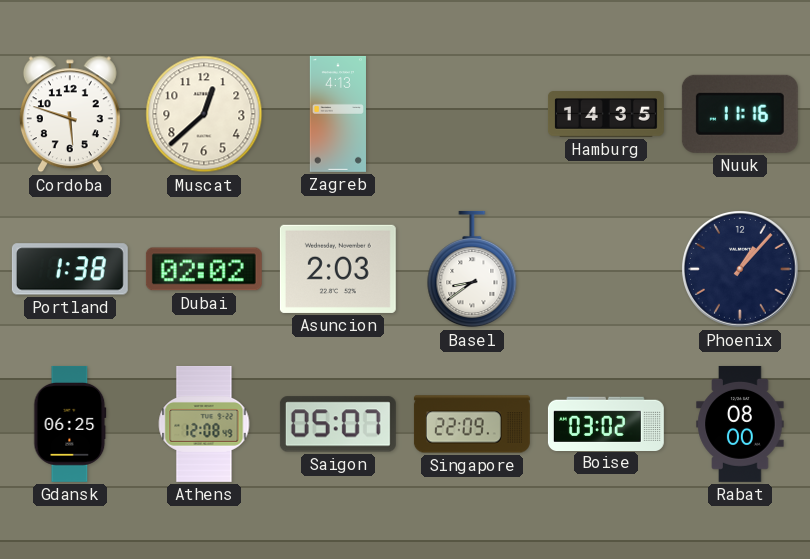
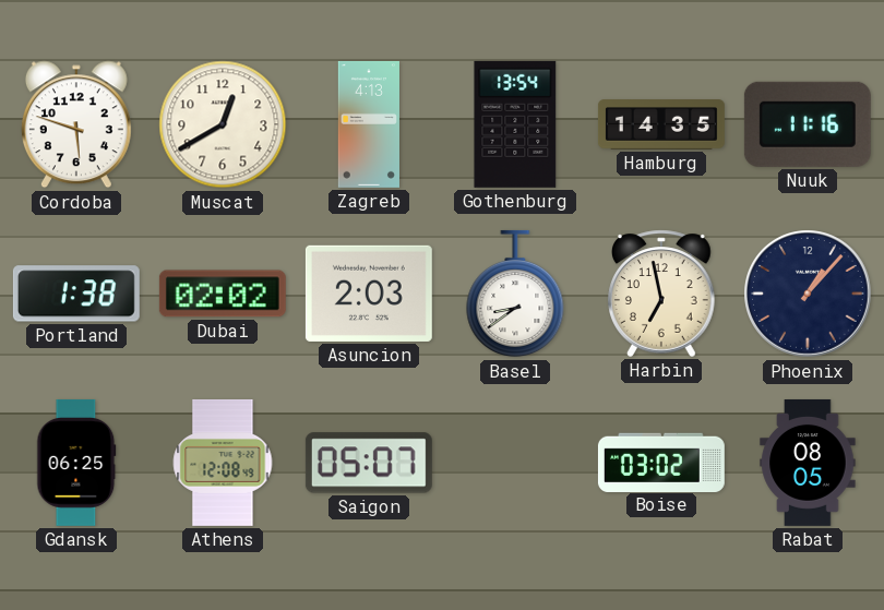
Muscat: 12:38 -> 12:40
Gothenburg: none -> 13:54
Harbin: none -> 6:58
Singapore: 22:09 -> none
Rabat: 08:00 -> 08:05
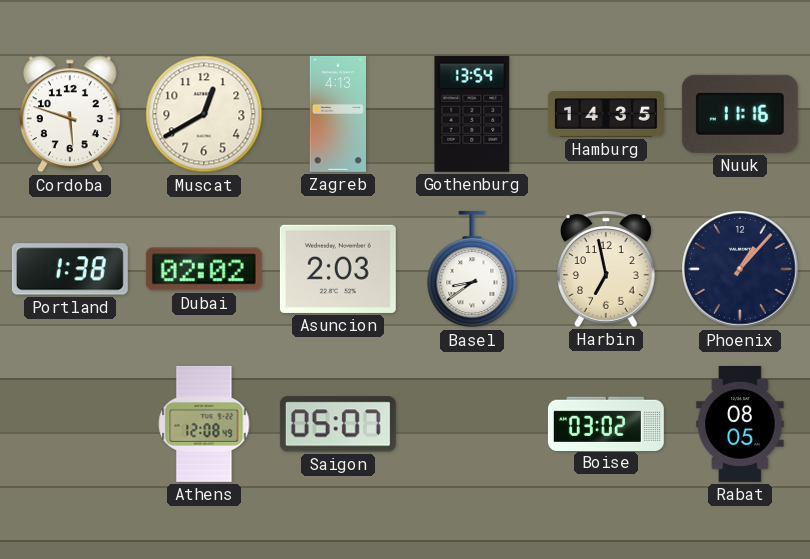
Gdansk: 06:25 -> none
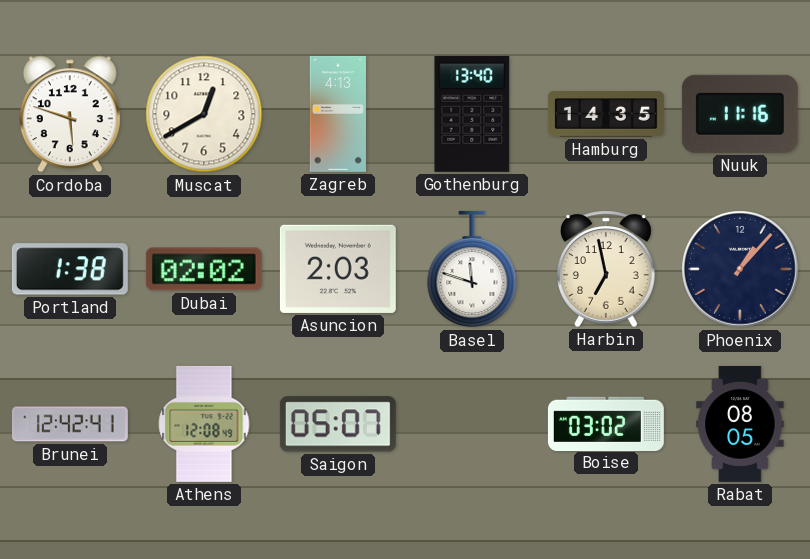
Gothenburg: 13:54 -> 13:40
Basel: 8:39 -> 11:48
Brunei: none -> 12:42
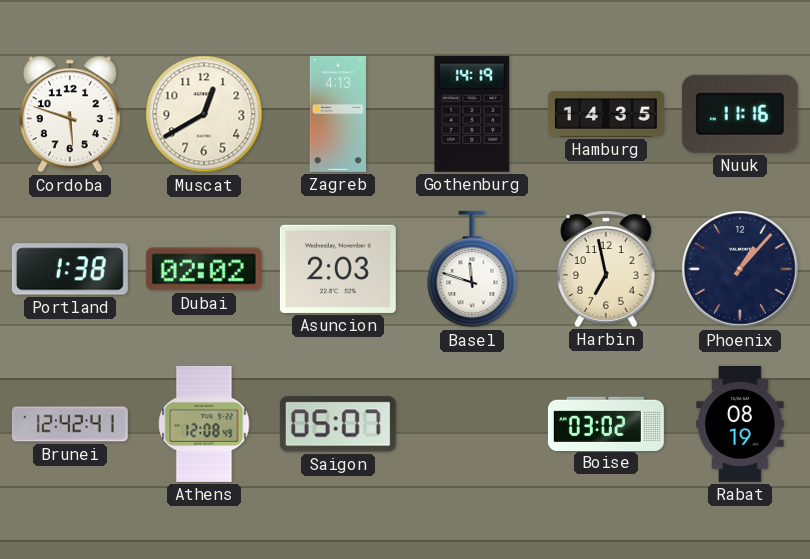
Gothenburg: 13:40 -> 14:19
Rabat: 08:05 -> 08:19
